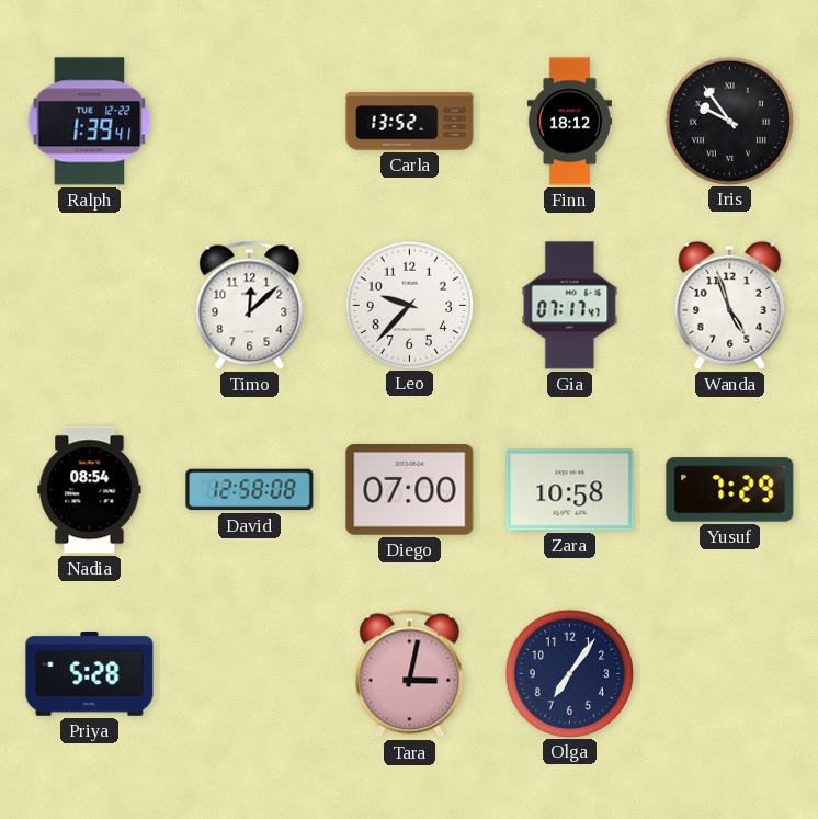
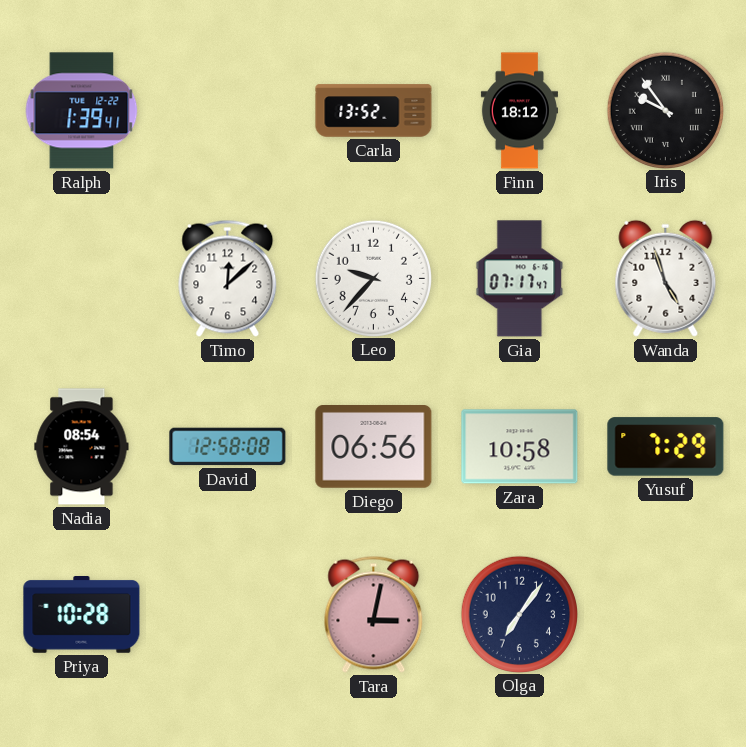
Diego: 07:00 -> 06:56
Priya: 5:28 -> 10:28
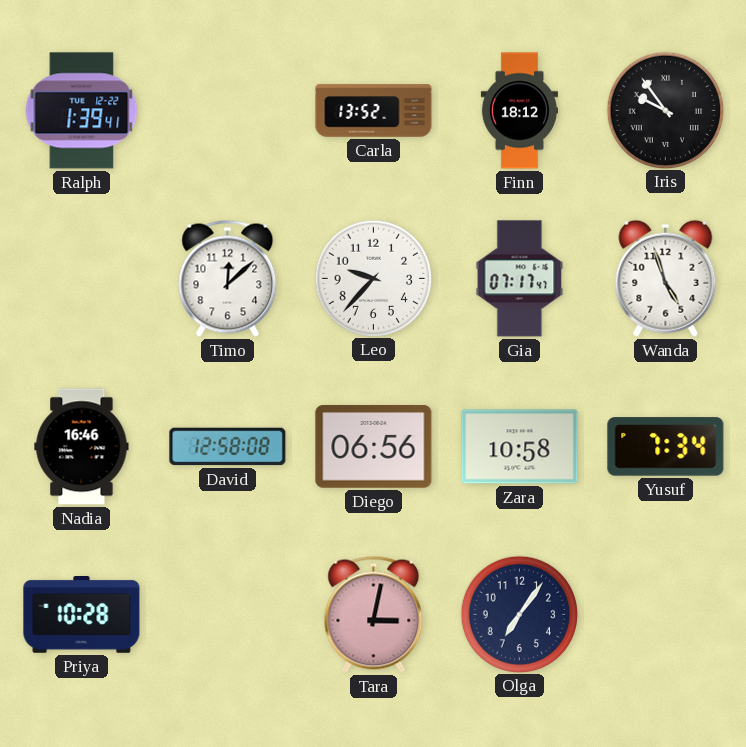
Nadia: 08:54 -> 16:46
Yusuf: 7:29 -> 7:34
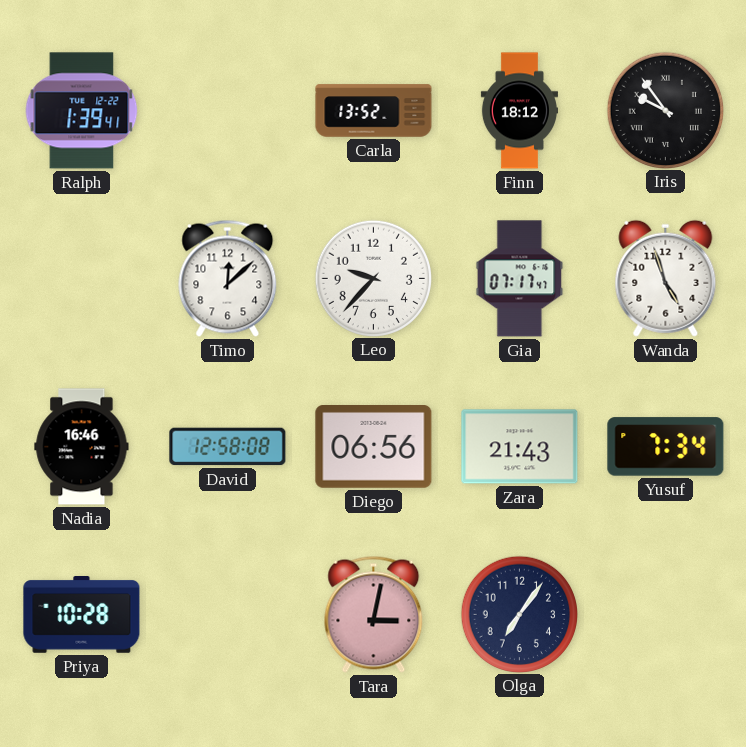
Zara: 10:58 -> 21:43
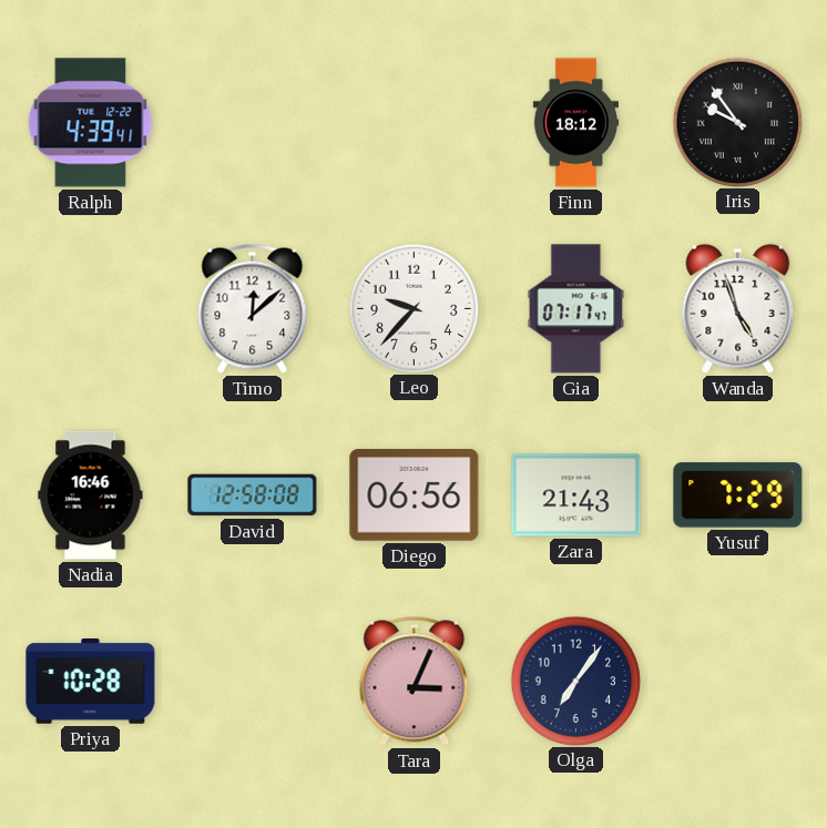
Ralph: 1:39 -> 4:39
Carla: 13:52 -> none
Yusuf: 7:34 -> 7:29
Tara: 3:02 -> 3:04
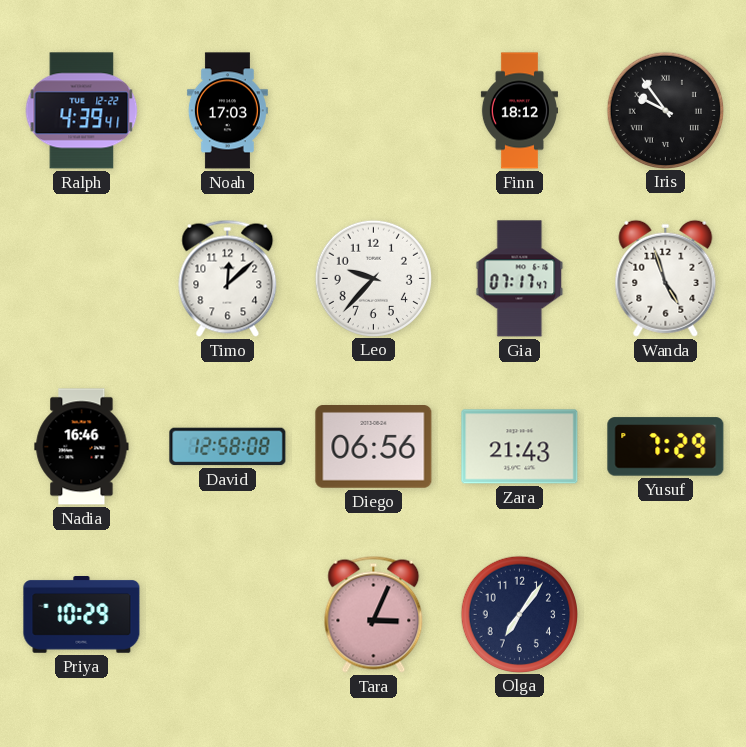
Noah: none -> 17:03
Priya: 10:28 -> 10:29
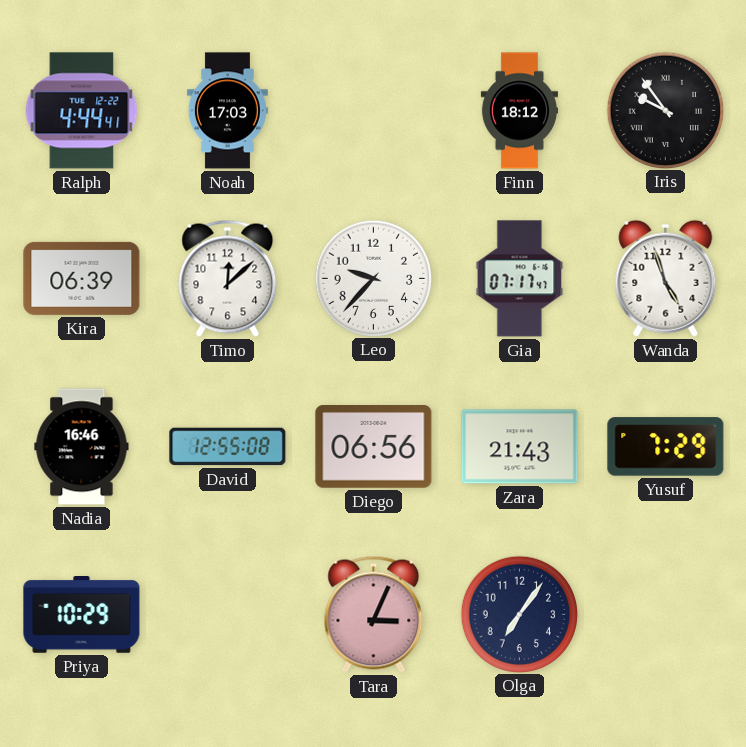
Ralph: 4:39 -> 4:44
Kira: none -> 06:39
David: 12:58 -> 12:55
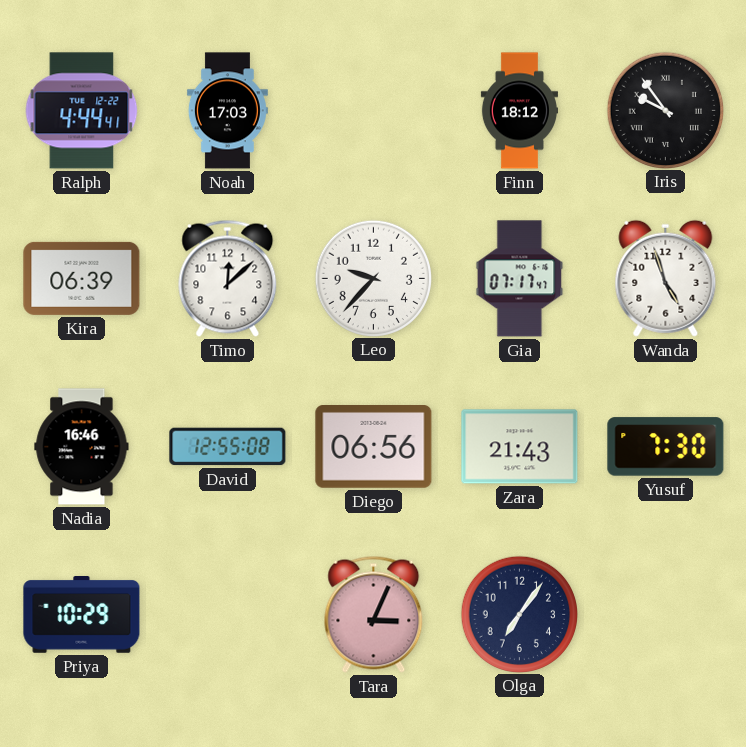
Yusuf: 7:29 -> 7:30
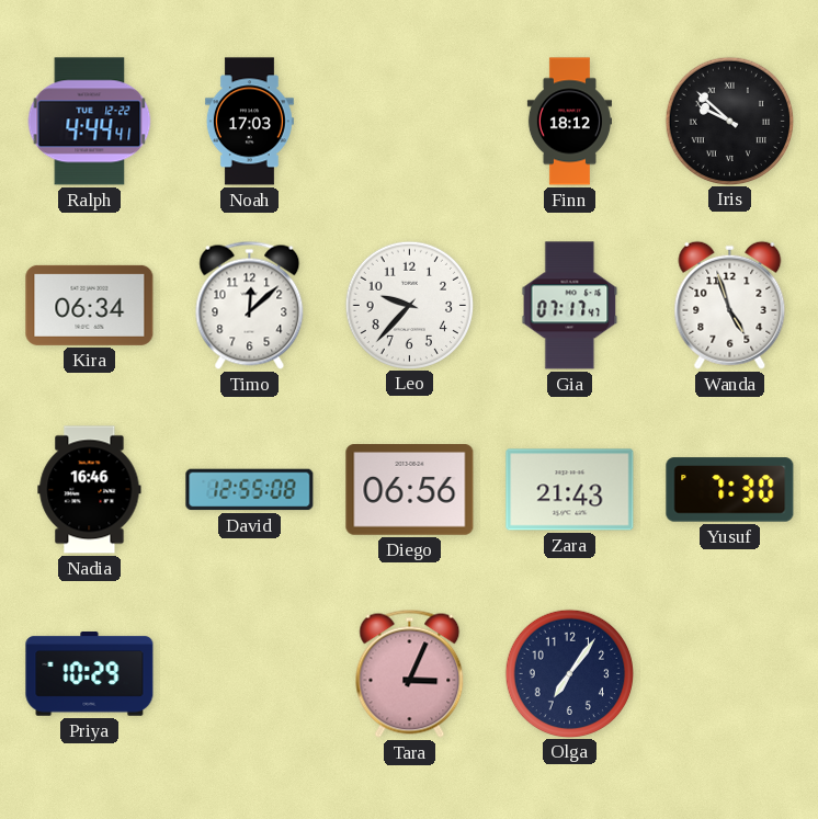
Iris: 9:54 -> 9:52
Kira: 06:39 -> 06:34
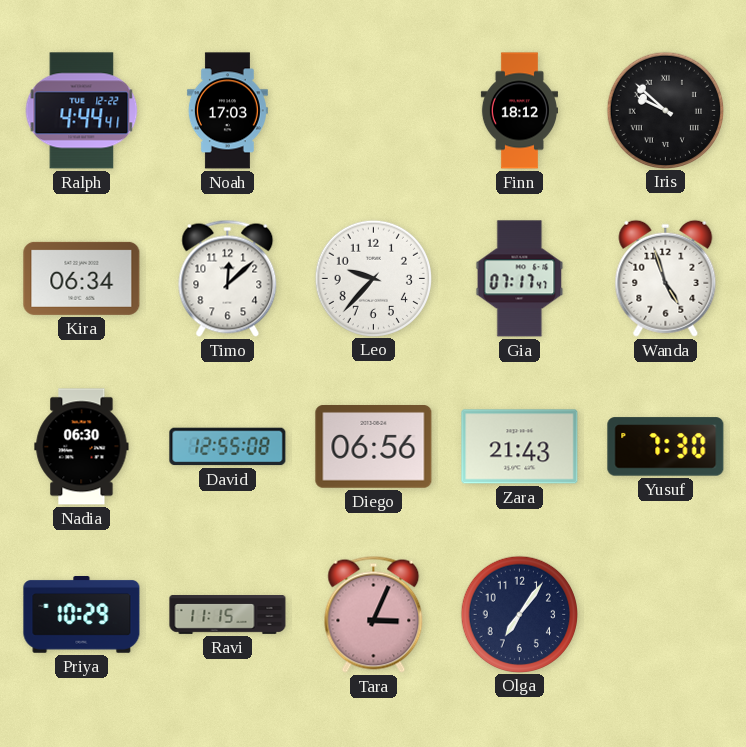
Nadia: 16:46 -> 06:30
Ravi: none -> 11:15
